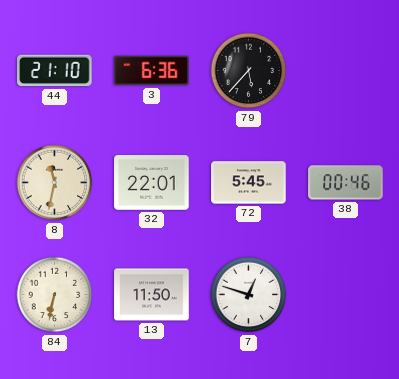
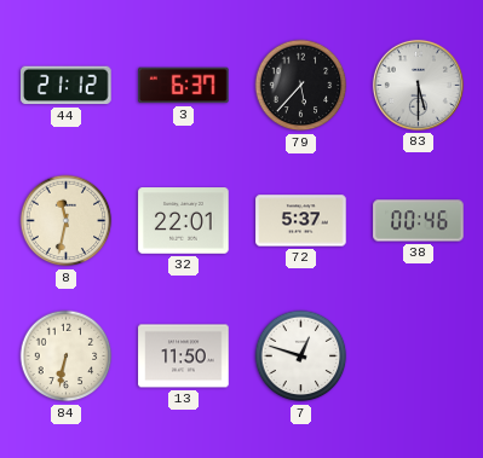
44: 21:10 -> 21:12
3: 6:36 -> 6:37
83: none -> 5:30
72: 5:45 -> 5:37
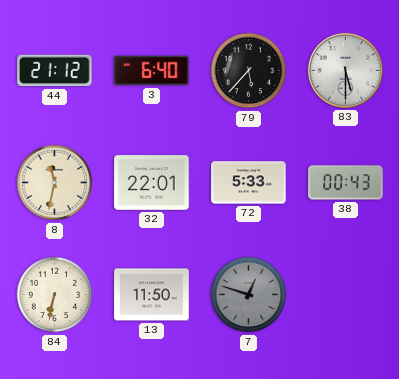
3: 6:37 -> 6:40
72: 5:37 -> 5:33
38: 00:46 -> 00:43
7 dial: white -> grey
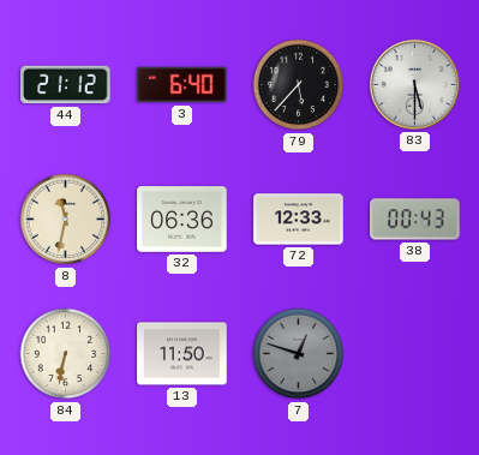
32: 22:01 -> 06:36
72: 5:33 -> 12:33
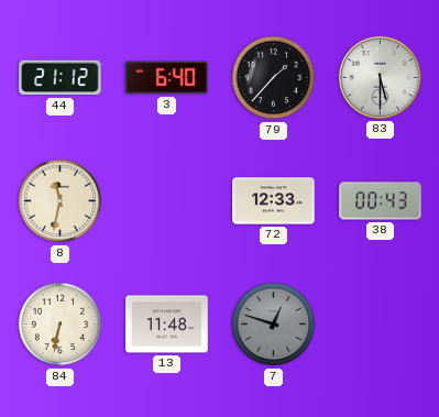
79: 5:37 -> 1:37
32: 06:36 -> none
13: 11:50 -> 11:48
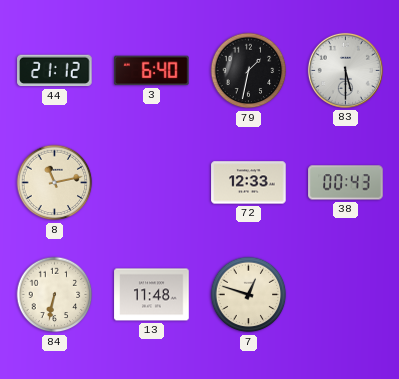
79: 1:37 -> 1:32
8: 11:32 -> 11:13
7 dial: grey -> cream
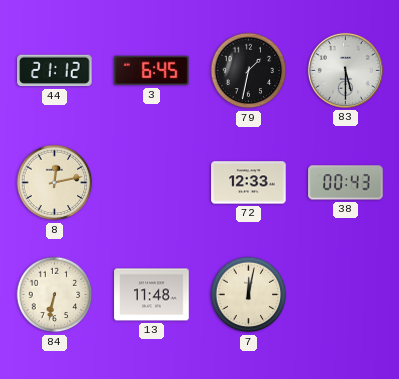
3: 6:40 -> 6:45
8: 11:13 -> 12:13
7: 12:48 -> 12:02
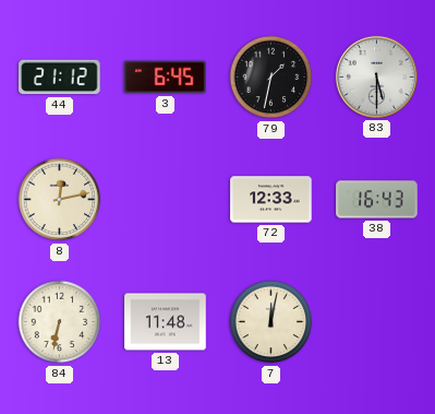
38: 00:43 -> 16:43
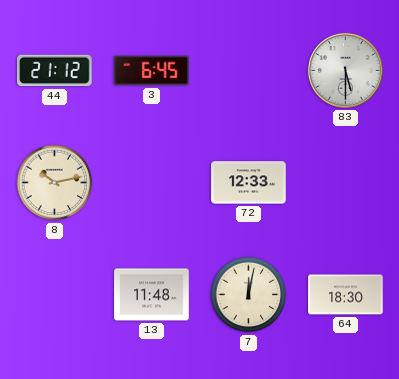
79: 1:32 -> none
8: 12:13 -> 10:13
38: 16:43 -> none
84: 6:32 -> none
64: none -> 18:30
